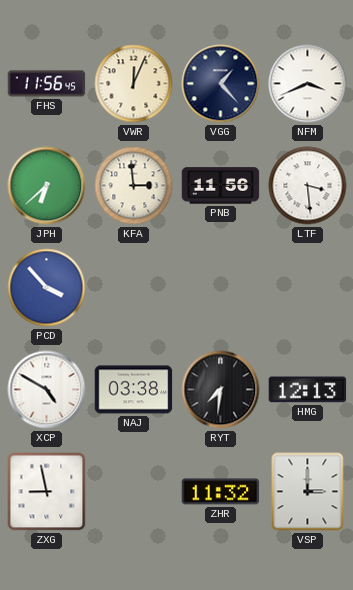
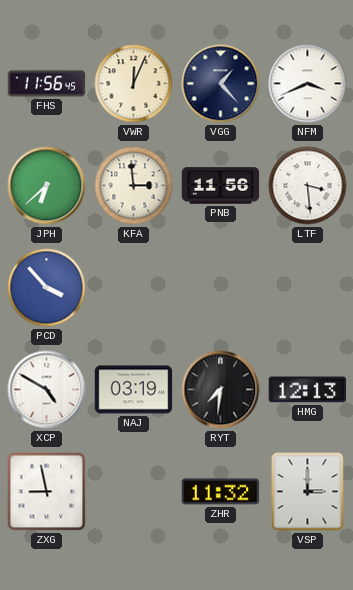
NAJ: 03:38 -> 03:19
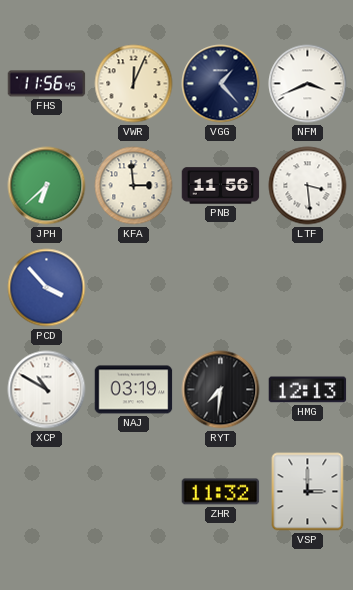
XCP: 4:50 -> 10:50
ZXG: 8:58 -> none
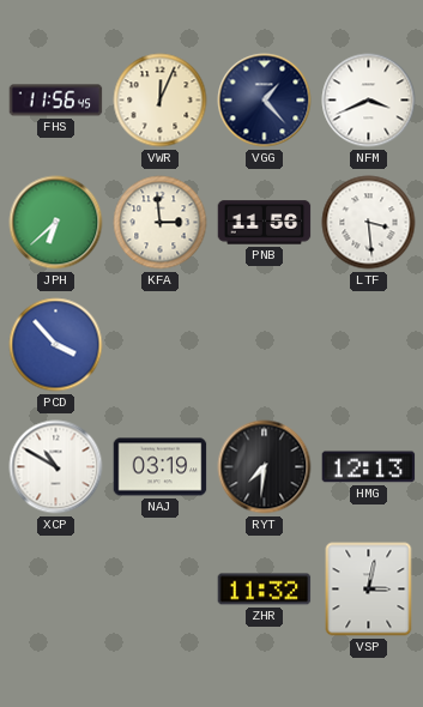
VSP: 3:00 -> 3:02
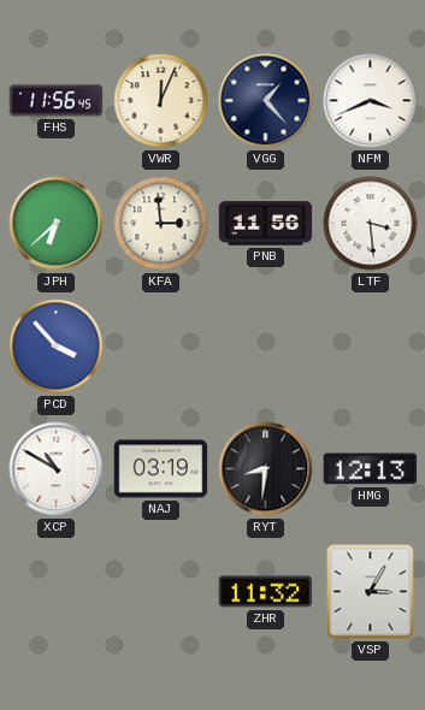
RYT: 7:31 -> 8:31
VSP: 3:02 -> 3:05
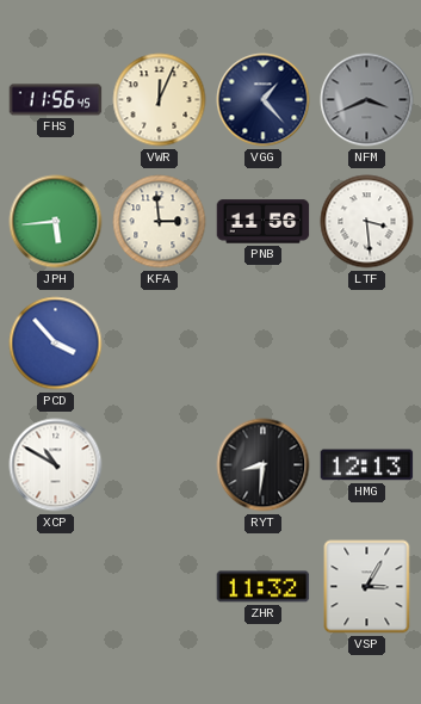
NFM dial: white -> grey
JPH: 6:38 -> 5:44
NAJ: 03:19 -> none
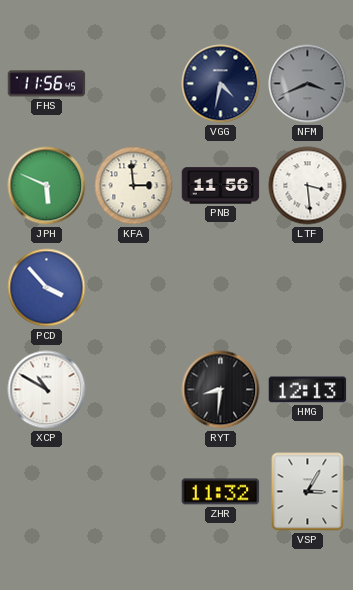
VWR: 12:04 -> none
VGG: 1:23 -> 4:32
JPH: 5:44 -> 5:49
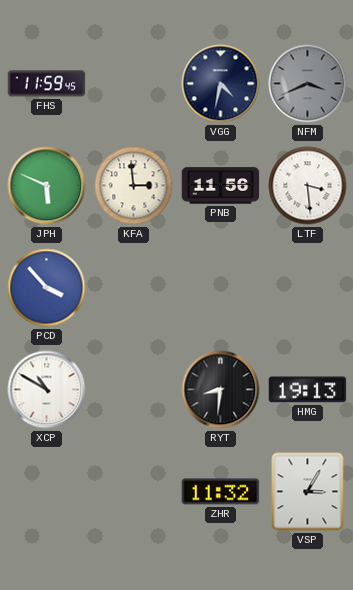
FHS: 11:56 -> 11:59
HMG: 12:13 -> 19:13
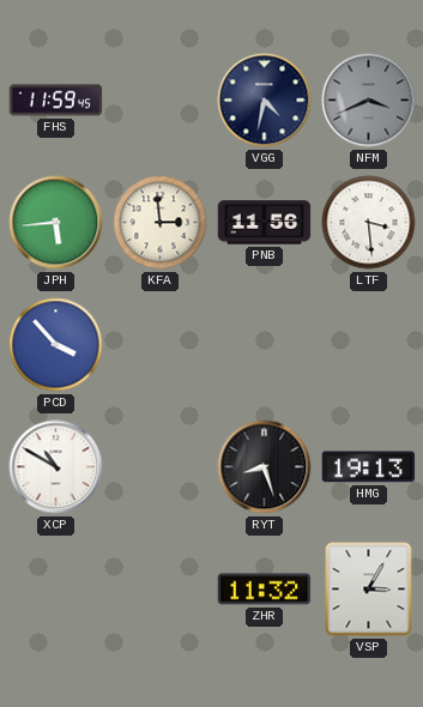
JPH: 5:49 -> 5:44
RYT: 8:31 -> 8:27
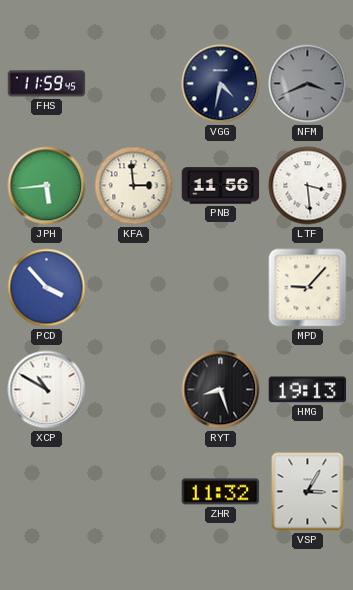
MPD: none -> 9:07
